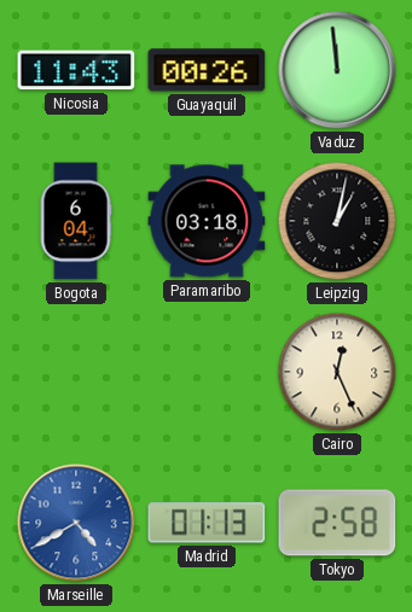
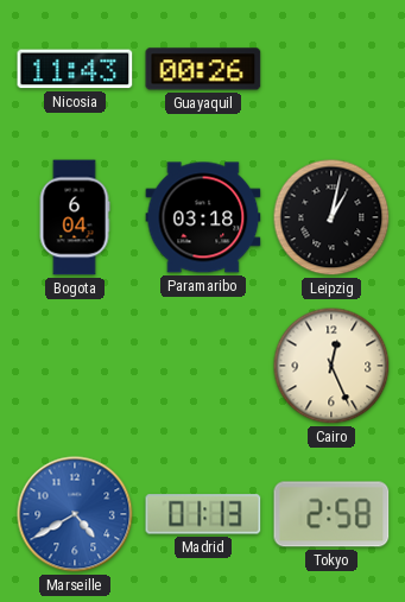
Vaduz: 11:59 -> none
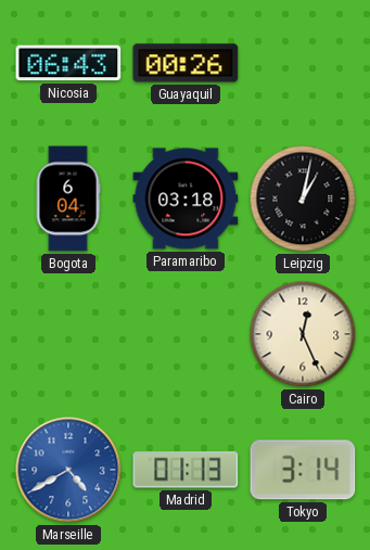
Nicosia: 11:43 -> 06:43
Tokyo: 2:58 -> 3:14
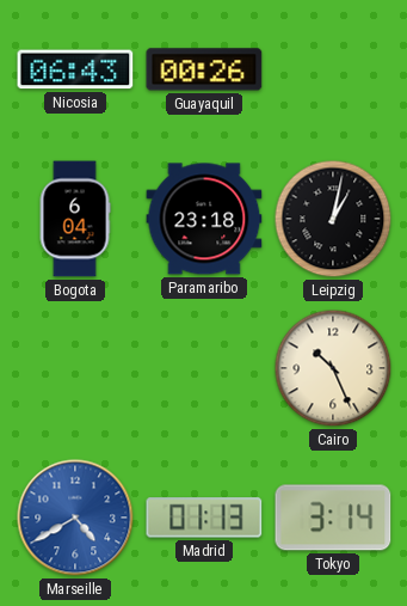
Paramaribo: 03:18 -> 23:18
Cairo: 12:26 -> 10:26
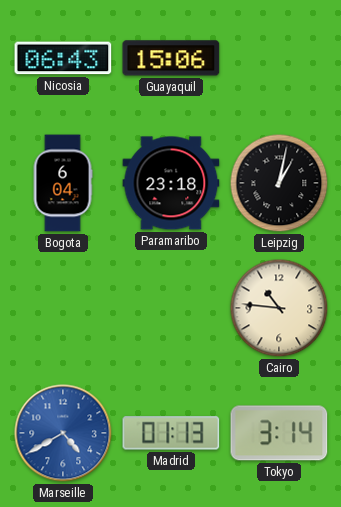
Guayaquil: 00:26 -> 15:06
Cairo: 10:26 -> 10:46
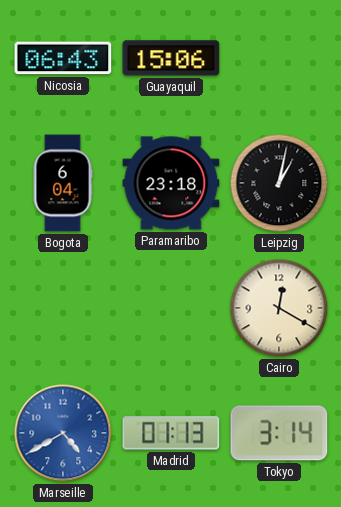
Cairo: 10:46 -> 12:20
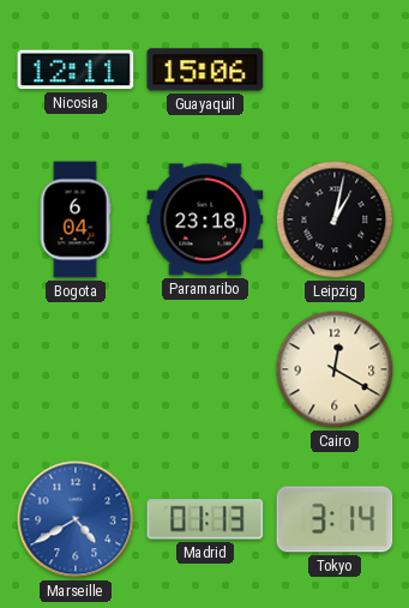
Nicosia: 06:43 -> 12:11
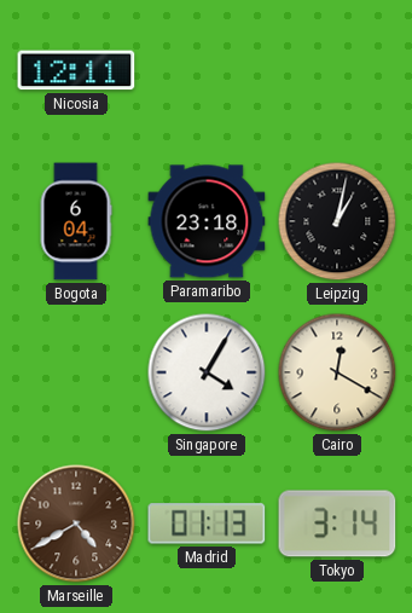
Guayaquil: 15:06 -> none
Singapore: none -> 4:05
Marseille dial: blue -> brown
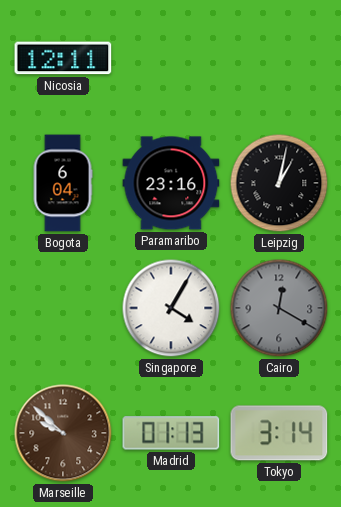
Paramaribo: 23:18 -> 23:16
Cairo dial: cream -> grey
Marseille: 4:40 -> 9:52
